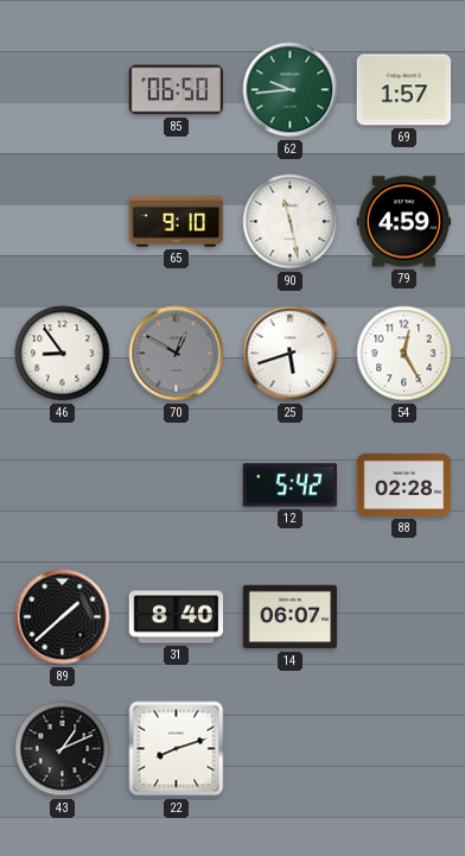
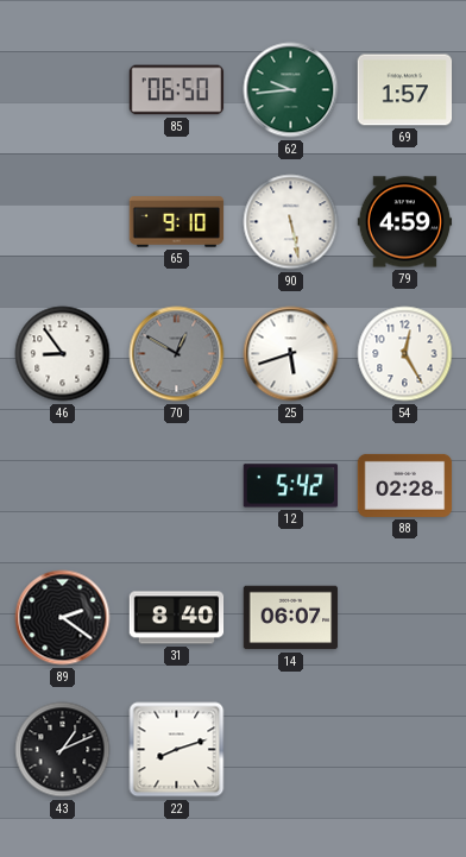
90: 11:28 -> 5:28
89: 1:38 -> 2:21
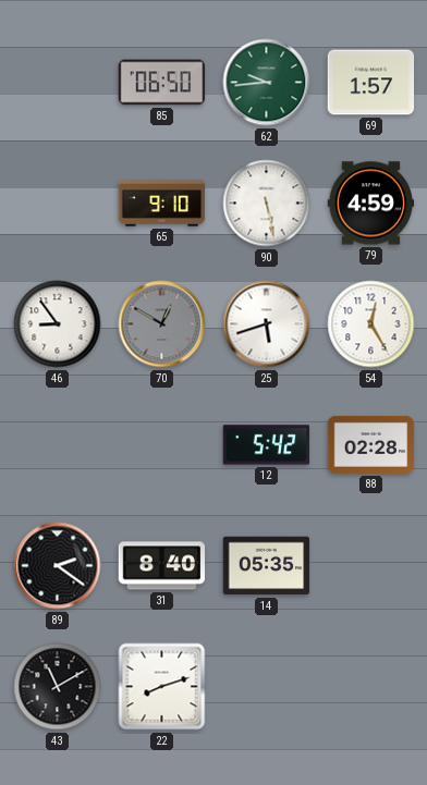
14: 06:07 -> 05:35
43: 1:11 -> 11:10
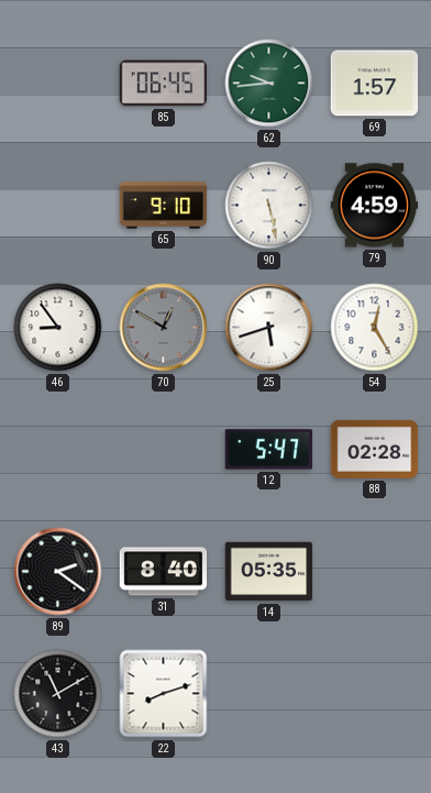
85: 06:50 -> 06:45
12: 5:42 -> 5:47
